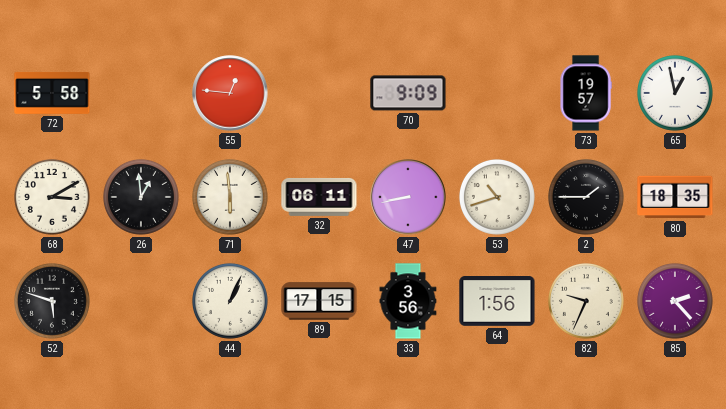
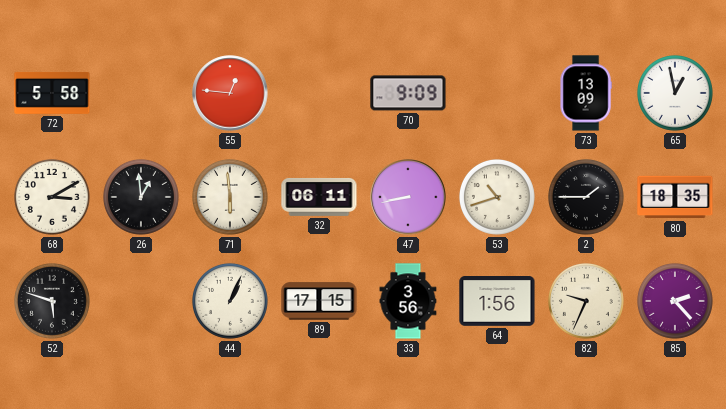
73: 19:57 -> 13:09
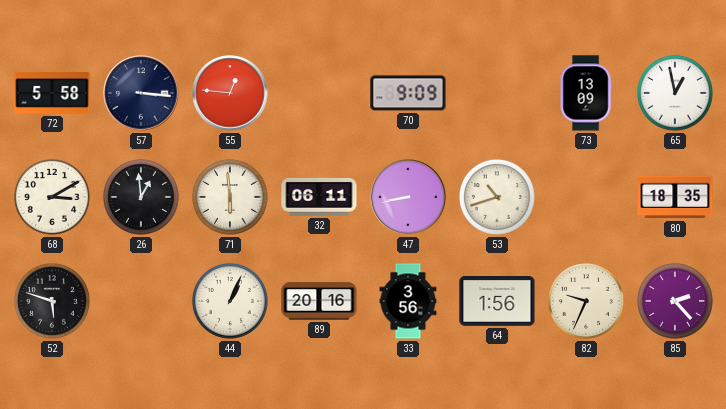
57: none -> 3:16
2: 1:45 -> none
89: 17:15 -> 20:16
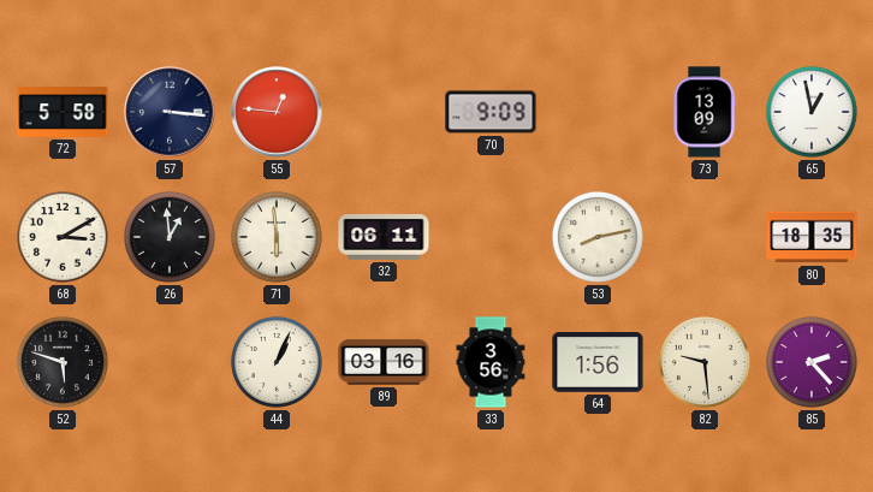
47: 8:43 -> none
53: 10:42 -> 8:13
89: 20:16 -> 03:16
82: 9:34 -> 9:29
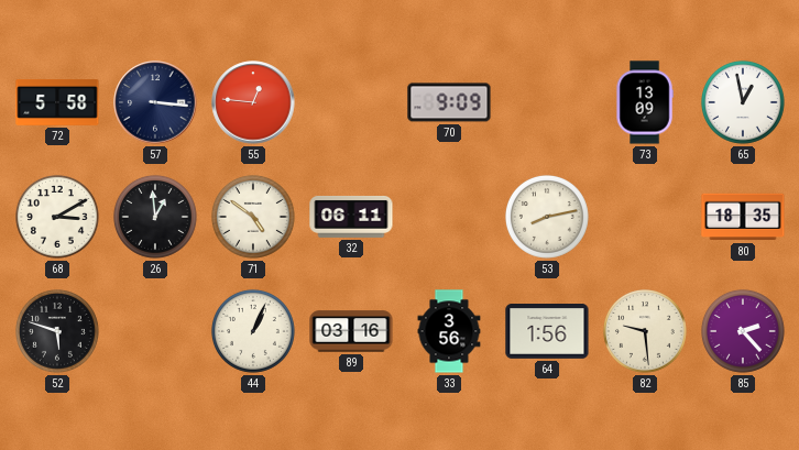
71: 5:59 -> 4:51
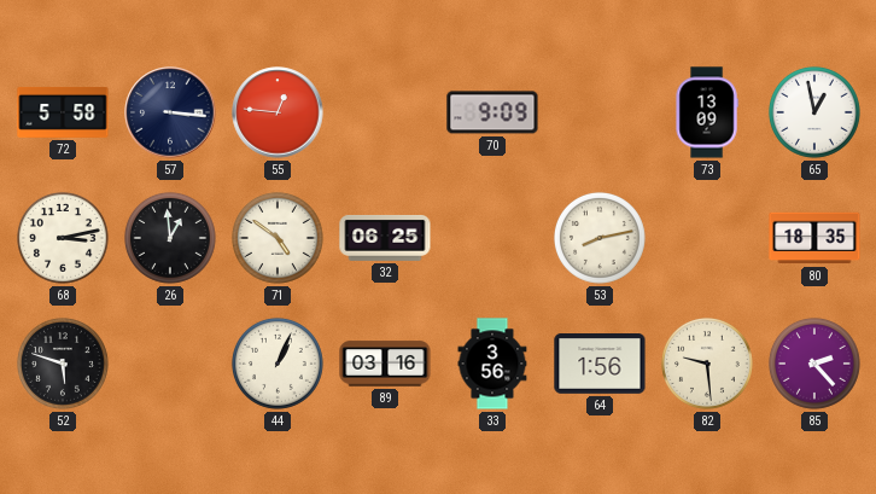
68: 3:10 -> 3:13
32: 06:11 -> 06:25
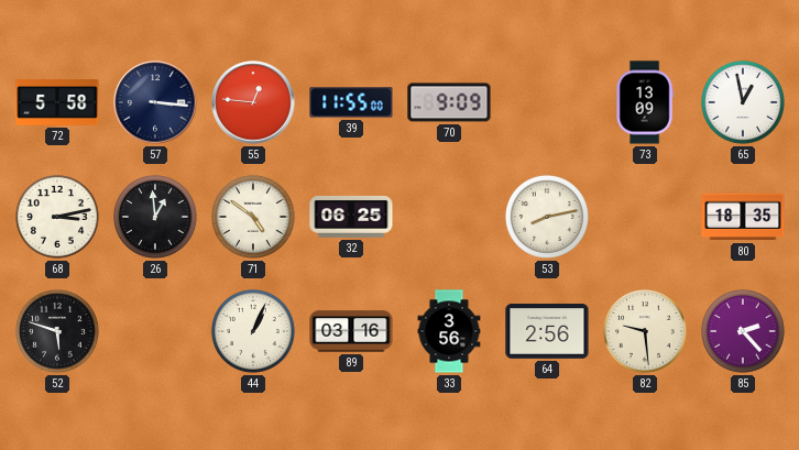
39: none -> 11:55
64: 1:56 -> 2:56
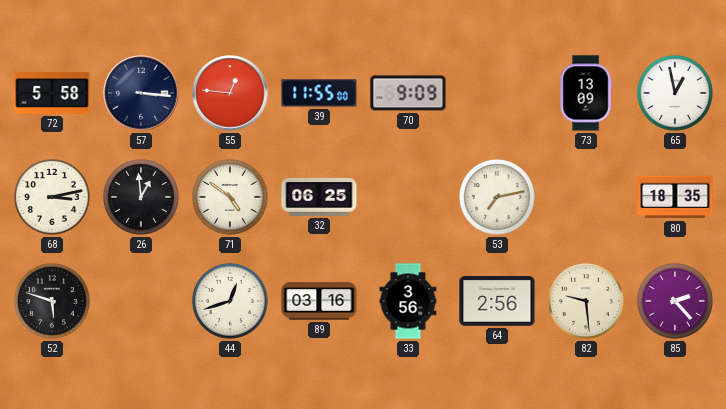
53: 8:13 -> 7:13
44: 1:04 -> 12:42
